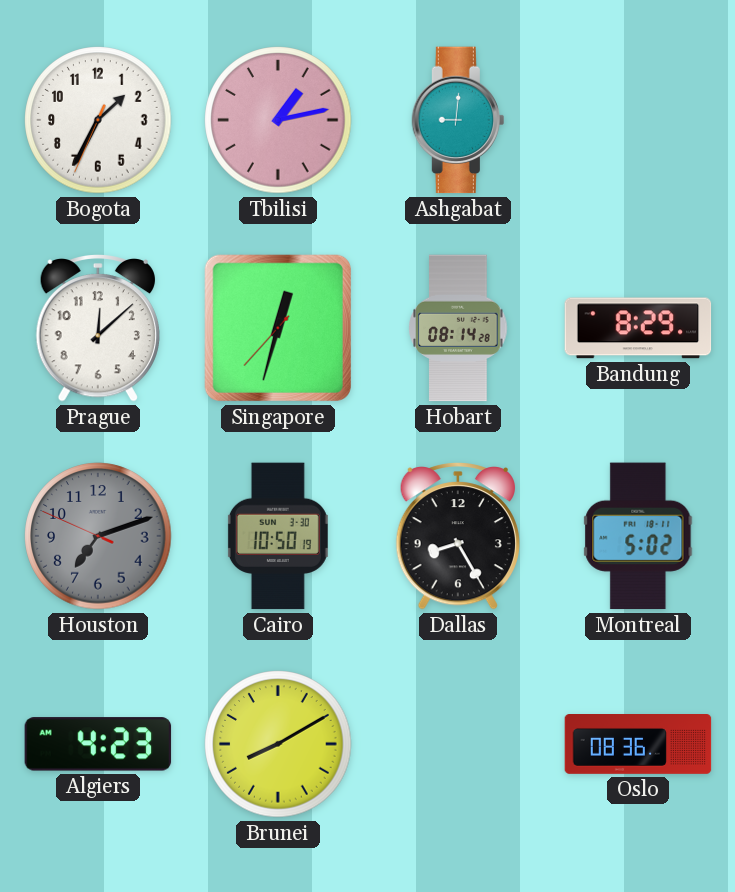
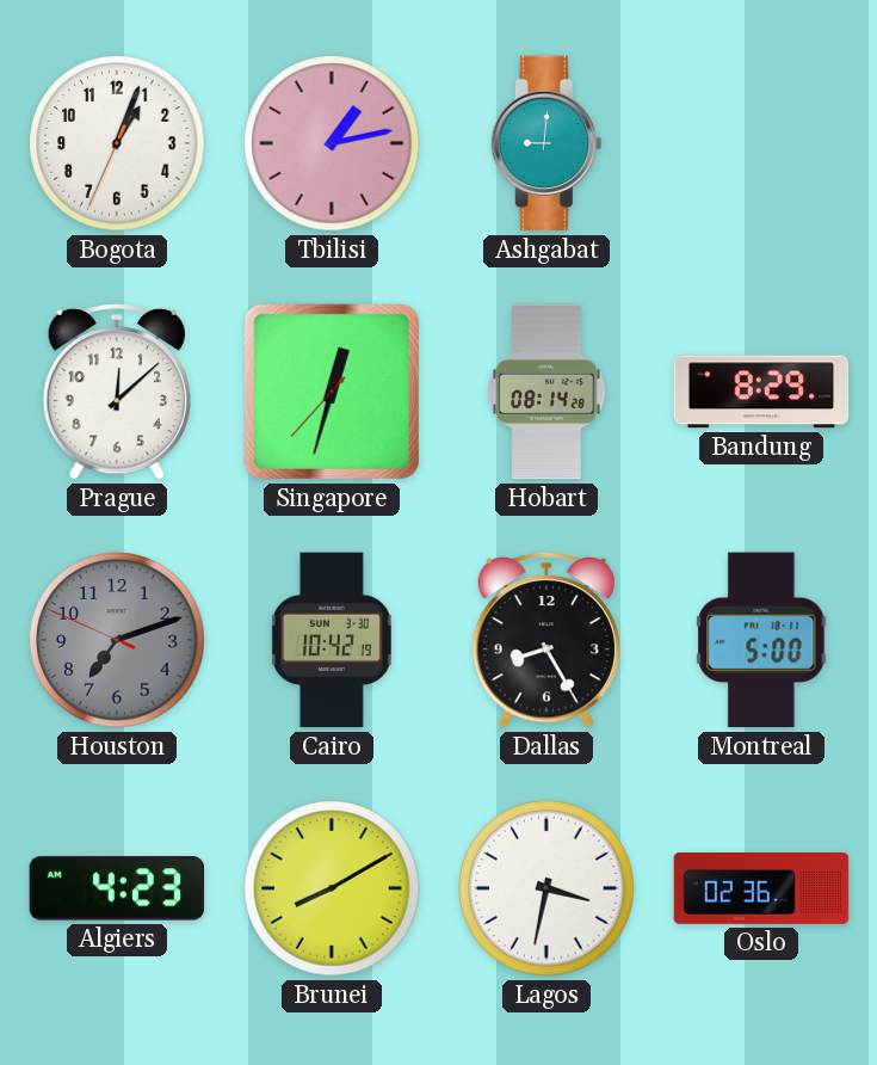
Bogota: 1:34 -> 1:03
Cairo: 10:50 -> 10:42
Montreal: 5:02 -> 5:00
Lagos: none -> 3:32
Oslo: 08:36 -> 02:36
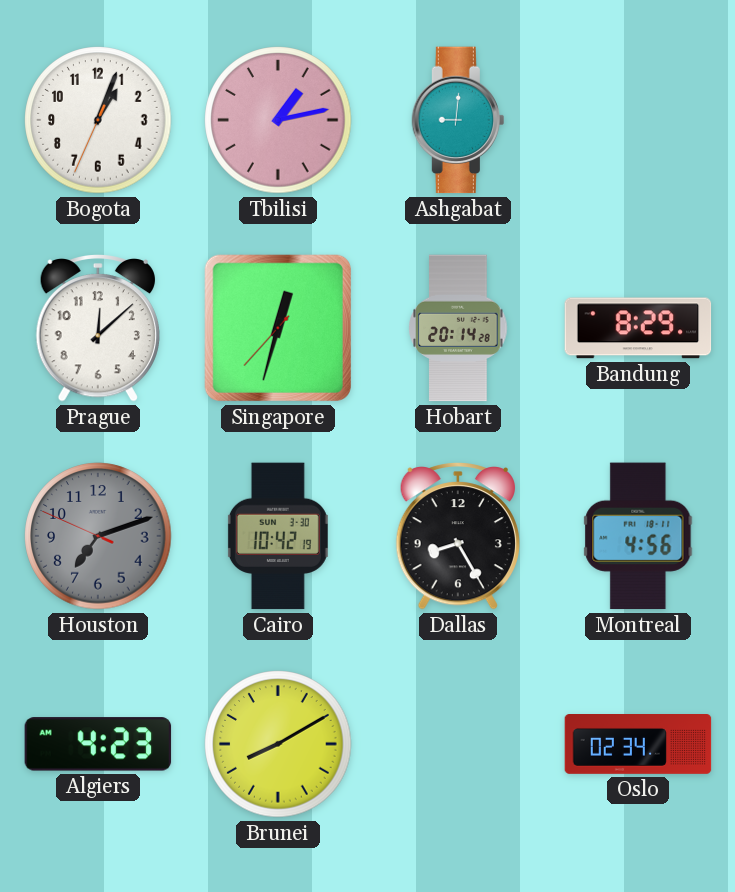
Hobart: 08:14 -> 20:14
Montreal: 5:00 -> 4:56
Lagos: 3:32 -> none
Oslo: 02:36 -> 02:34
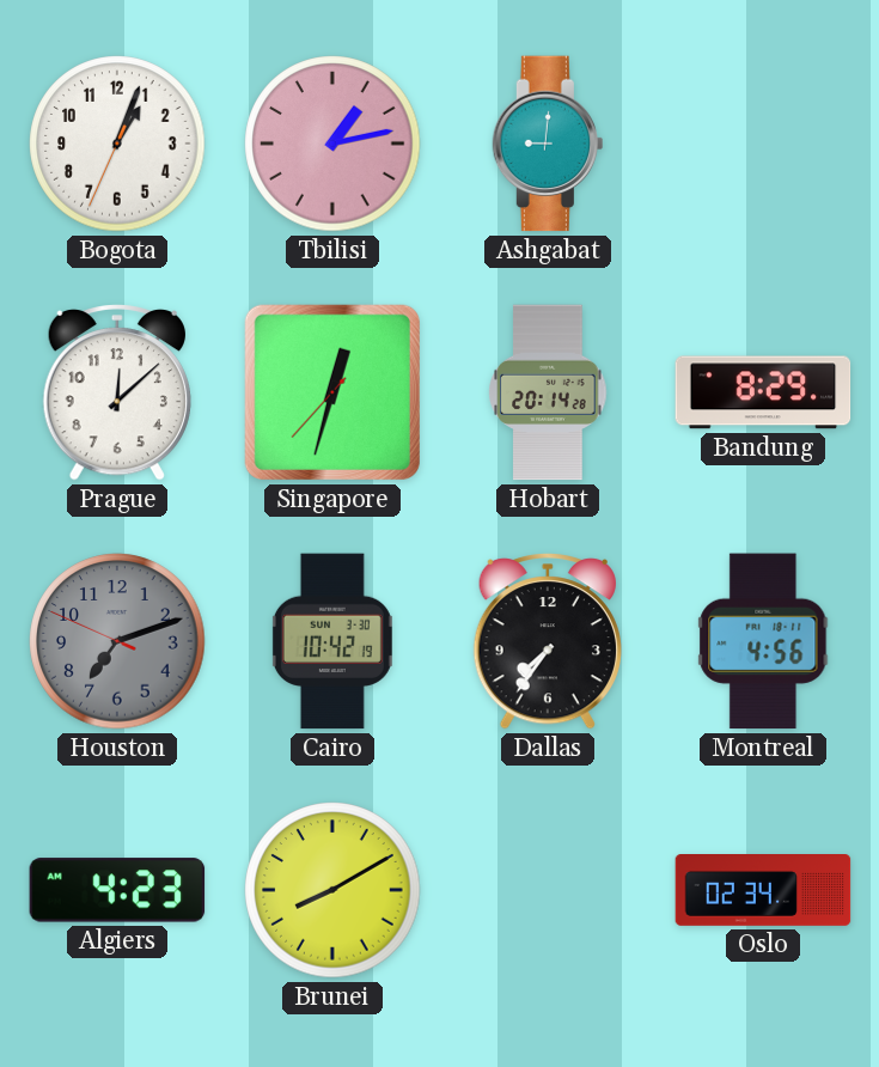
Dallas: 8:25 -> 7:36
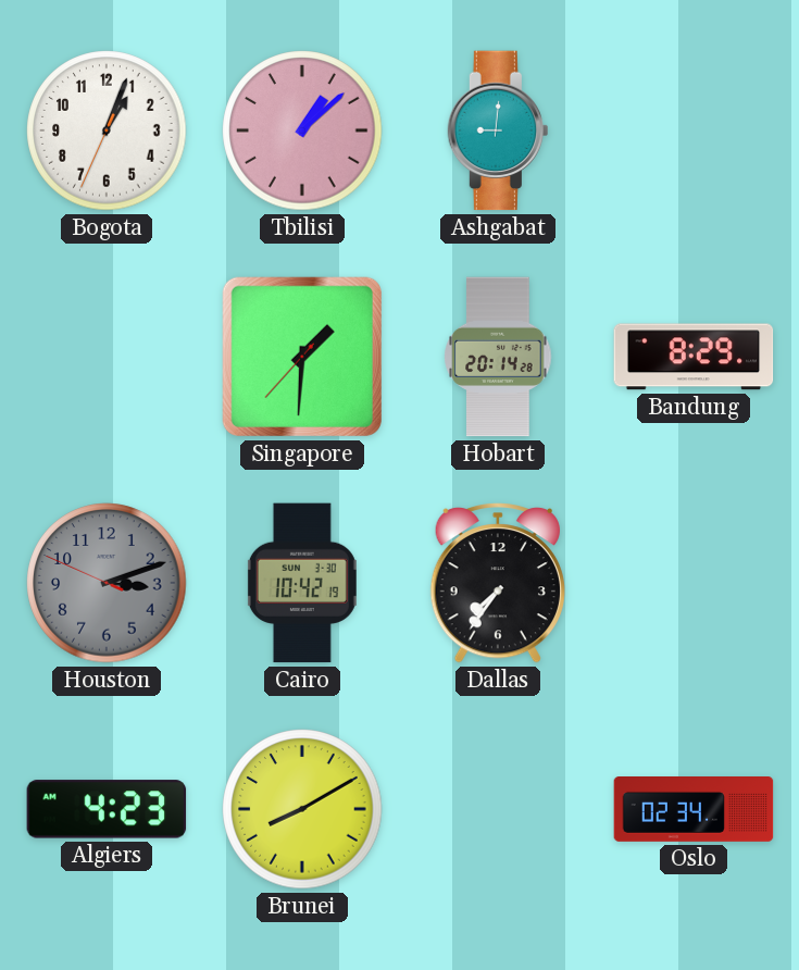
Tbilisi: 1:13 -> 1:08
Prague: 12:08 -> none
Singapore: 12:32 -> 1:30
Houston: 7:11 -> 3:11
Montreal: 4:56 -> none
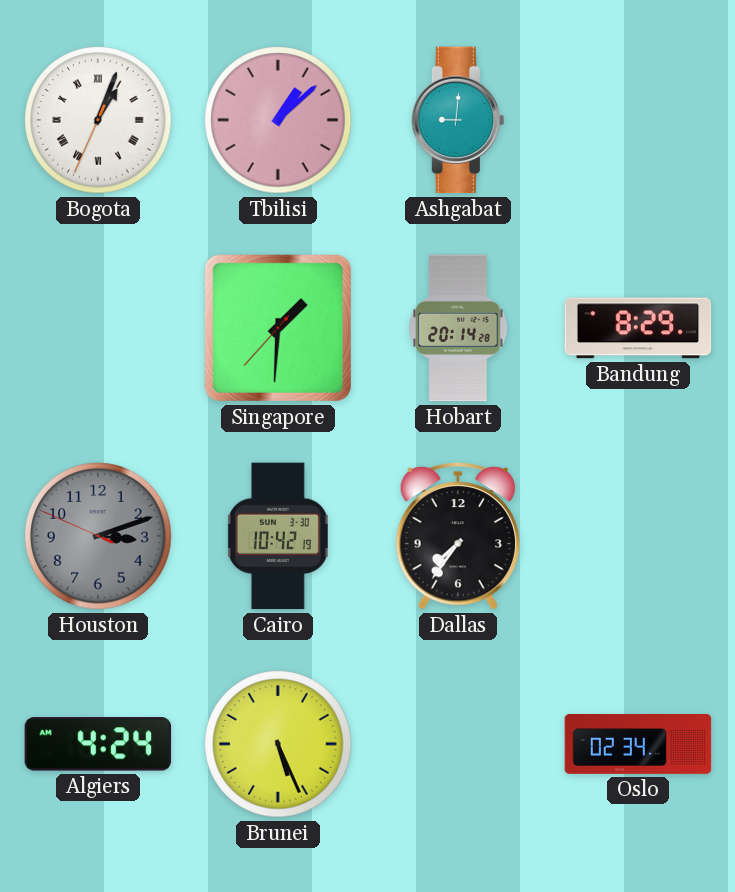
Bogota numerals: Arabic -> Roman
Algiers: 4:23 -> 4:24
Brunei: 8:10 -> 5:26
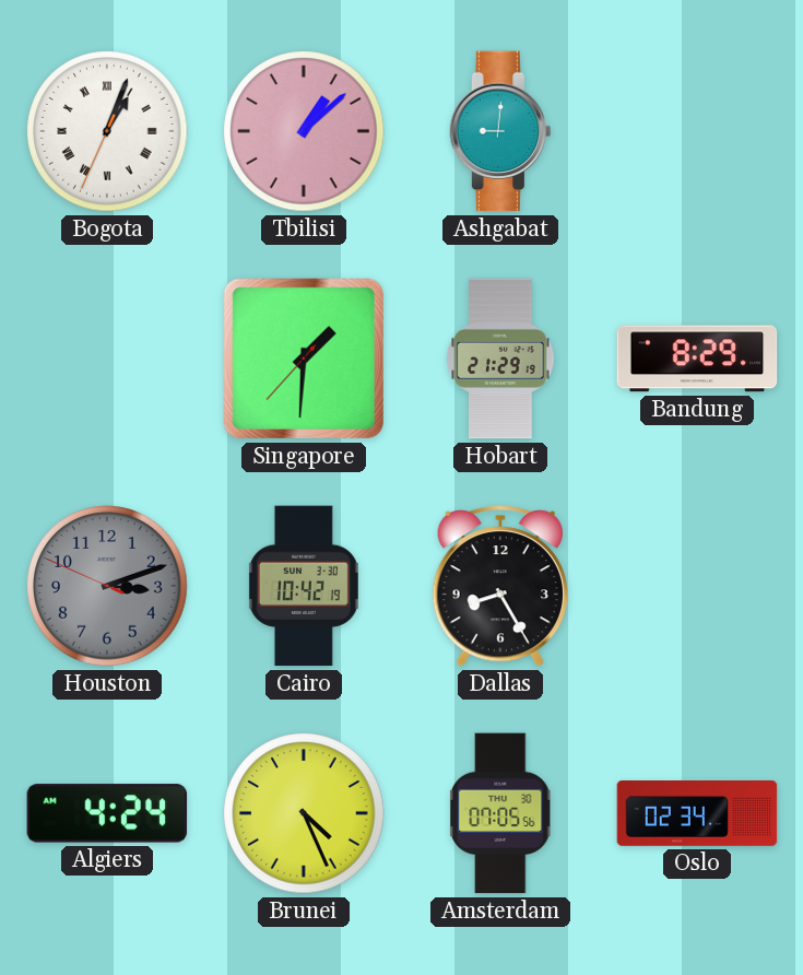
Hobart: 20:14 -> 21:29
Dallas: 7:36 -> 8:25
Brunei: 5:26 -> 4:26
Amsterdam: none -> 07:05
